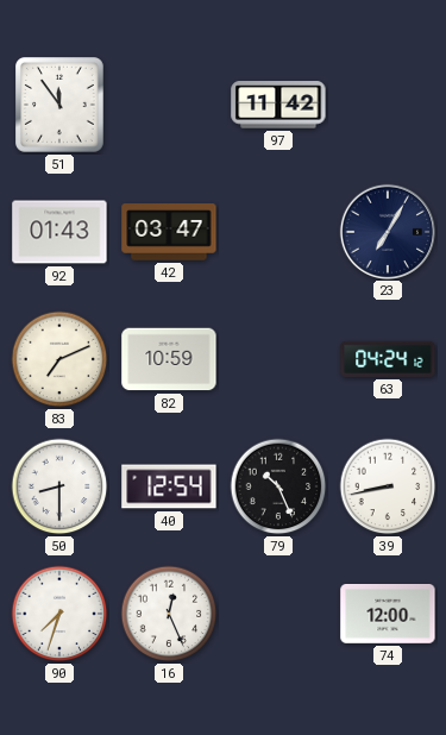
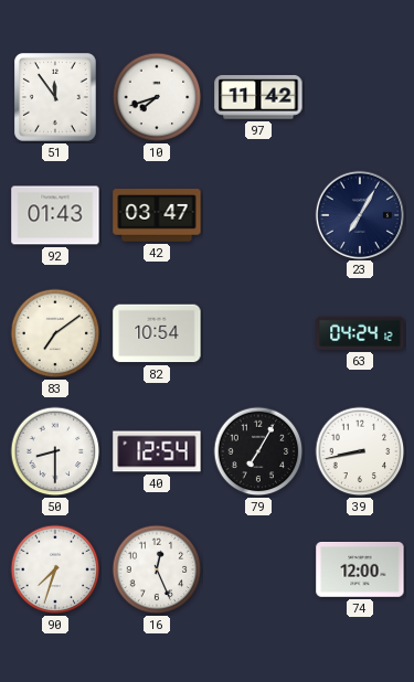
10: none -> 7:42
83: 7:11 -> 7:09
82: 10:59 -> 10:54
79: 10:26 -> 7:05
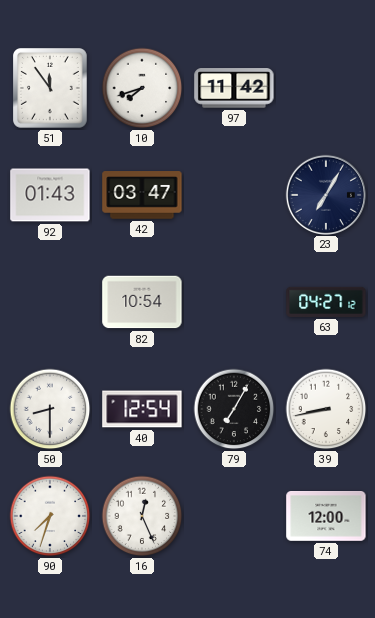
83: 7:09 -> none
63: 04:24 -> 04:27
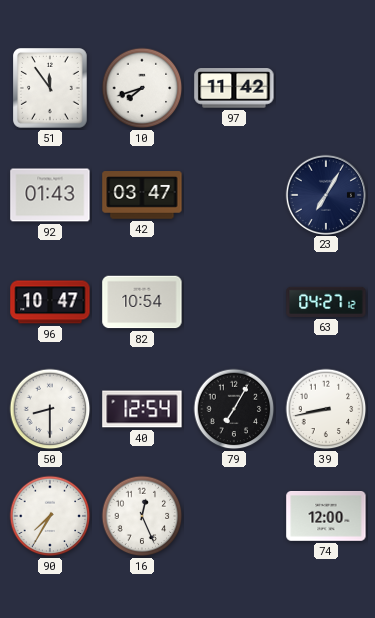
96: none -> 10:47
90: 7:33 -> 7:35
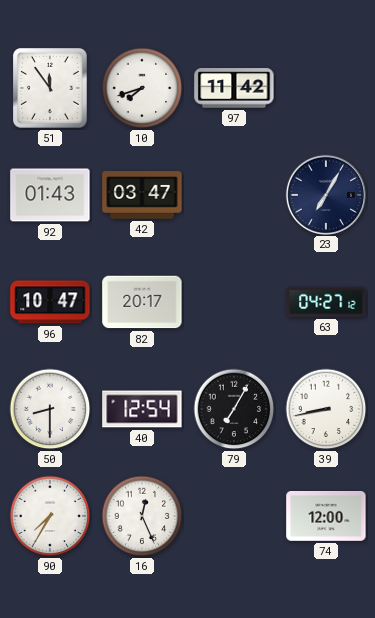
82: 10:54 -> 20:17
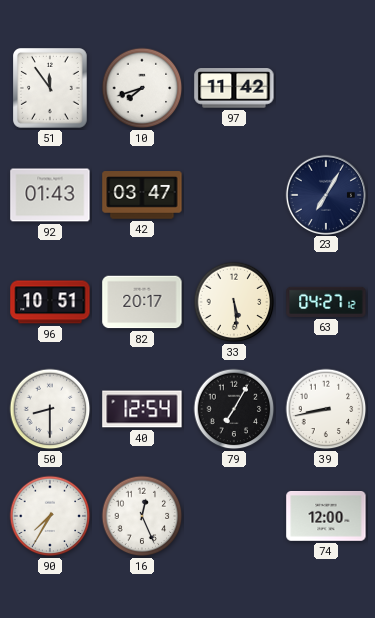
96: 10:47 -> 10:51
33: none -> 5:29
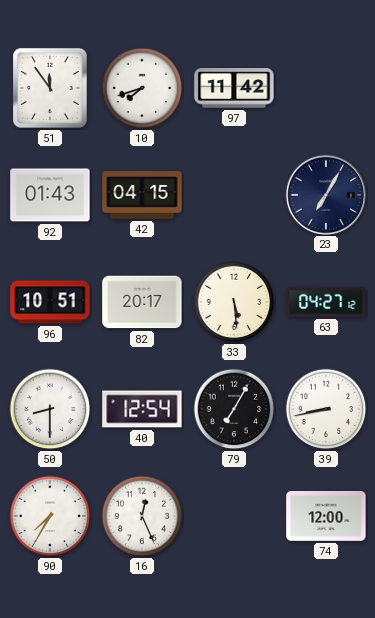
42: 03:47 -> 04:15
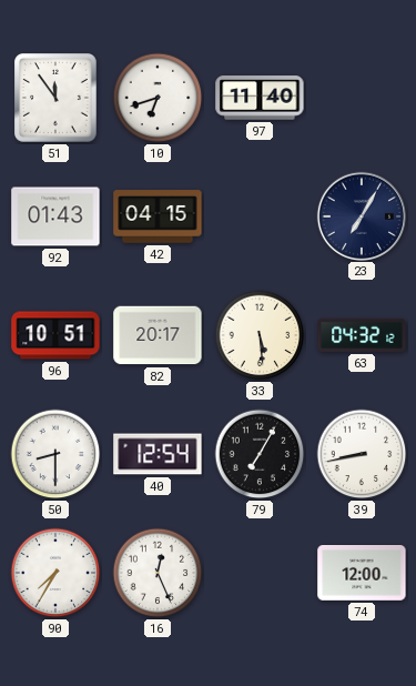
10: 7:42 -> 6:42
97: 11:42 -> 11:40
63: 04:27 -> 04:32
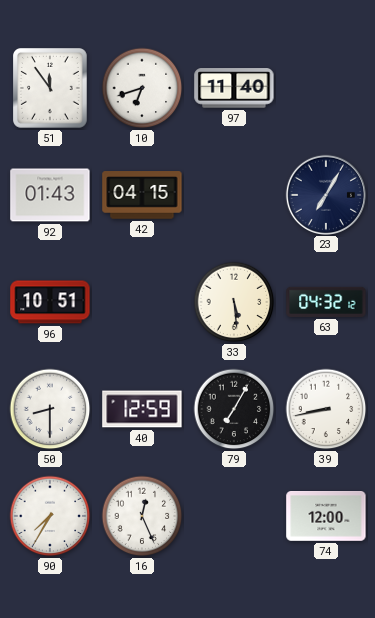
82: 20:17 -> none
40: 12:54 -> 12:59
